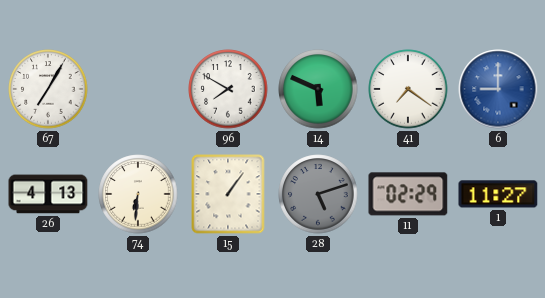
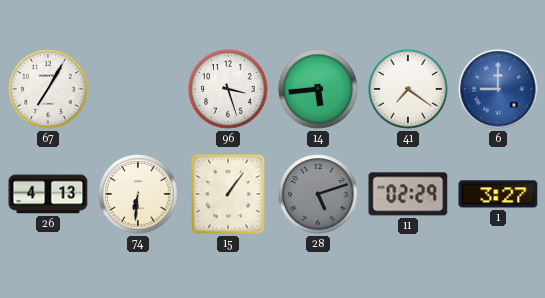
96: 7:50 -> 3:27
14: 5:49 -> 5:44
1: 11:27 -> 3:27
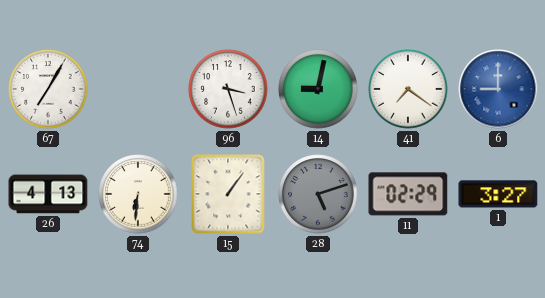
14: 5:44 -> 9:02
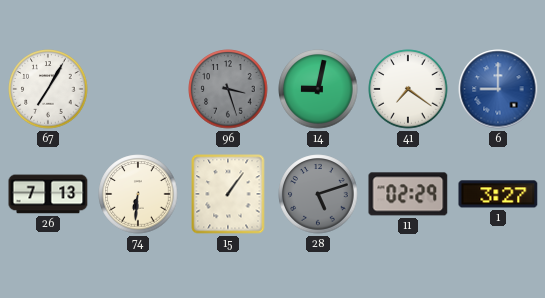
96 dial: white -> grey
26: 4:13 -> 7:13
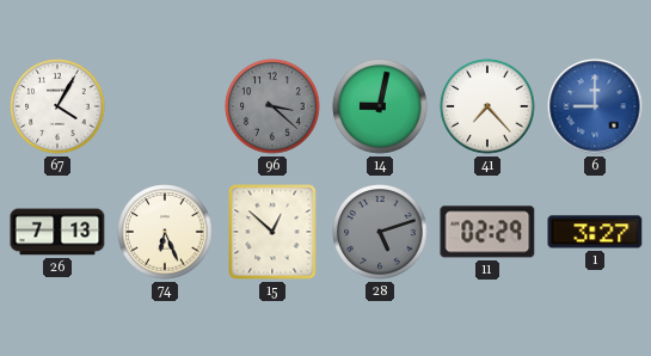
67: 7:05 -> 4:05
96: 3:27 -> 3:22
41: 7:21 -> 7:23
74: 6:31 -> 6:26
15: 1:06 -> 12:52
